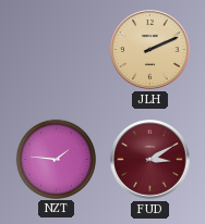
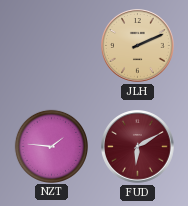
FUD: 3:10 -> 6:10
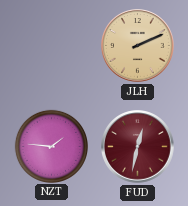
FUD: 6:10 -> 12:32
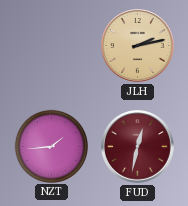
JLH: 2:11 -> 2:13
NZT: 1:46 -> 1:44
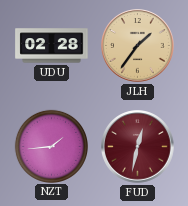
UDU: none -> 02:28
JLH: 2:13 -> 1:36
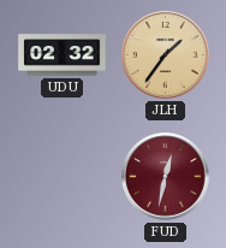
UDU: 02:28 -> 02:32
NZT: 1:44 -> none
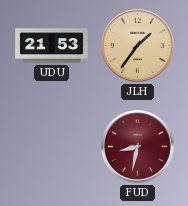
UDU: 02:32 -> 21:53
FUD: 12:32 -> 8:32
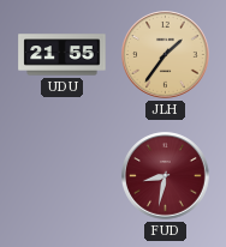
UDU: 21:53 -> 21:55
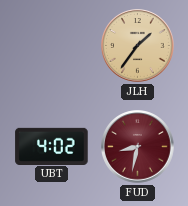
UDU: 21:55 -> none
UBT: none -> 4:02
